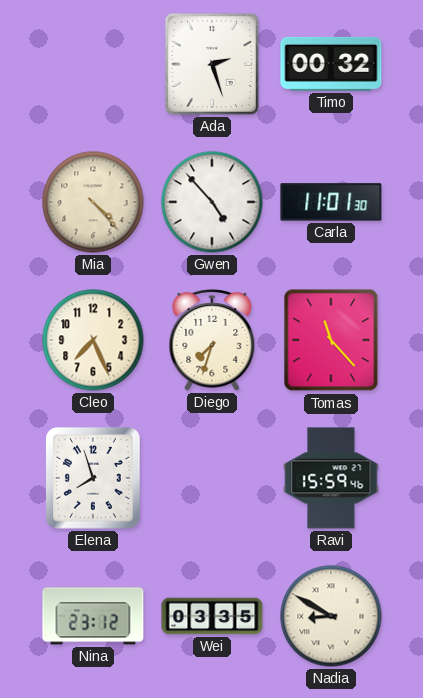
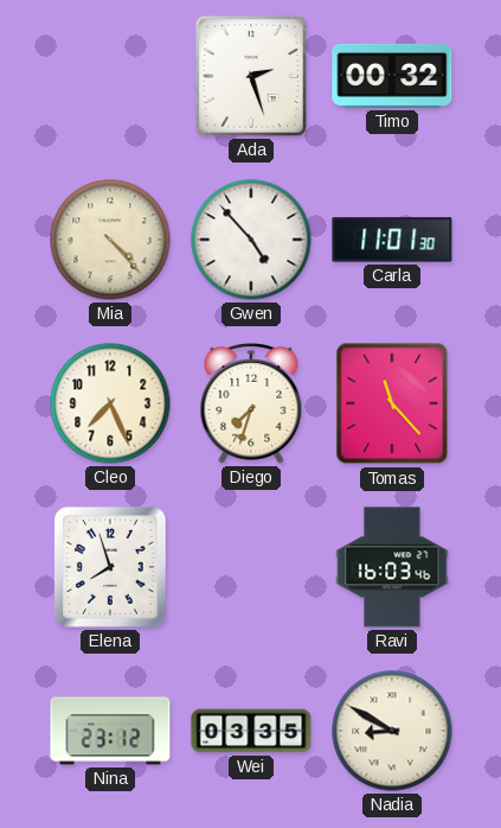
Ravi: 15:59 -> 16:03
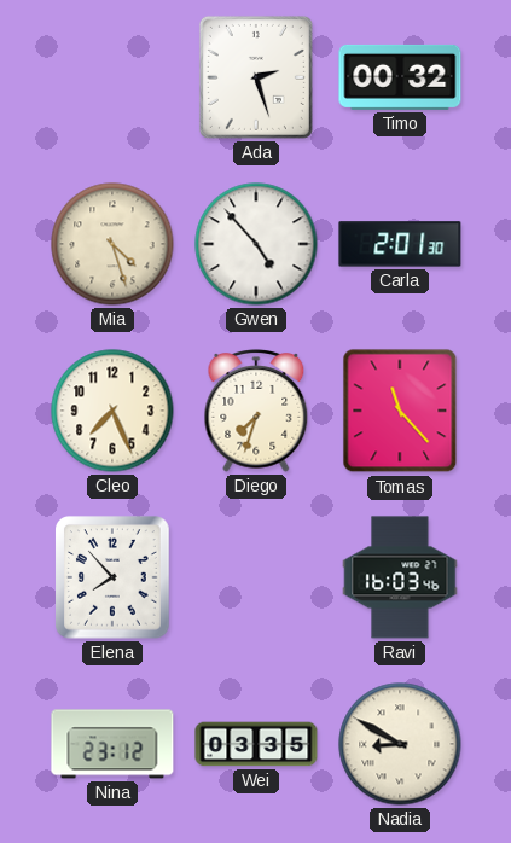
Mia: 4:23 -> 4:27
Carla: 11:01 -> 2:01
Elena: 7:57 -> 7:53
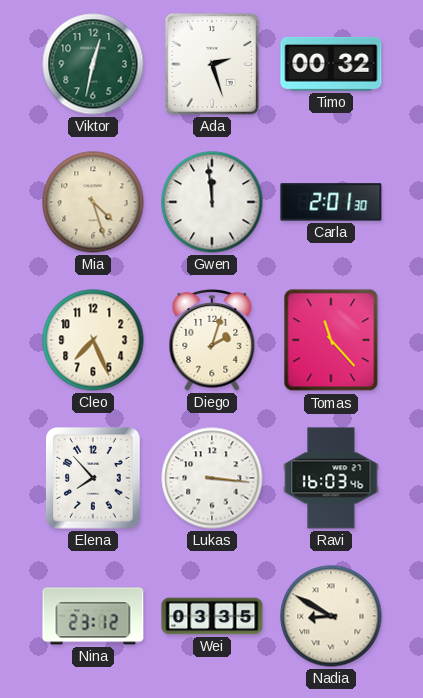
Viktor: none -> 12:32
Gwen: 4:53 -> 11:59
Diego: 7:33 -> 2:03
Lukas: none -> 3:16
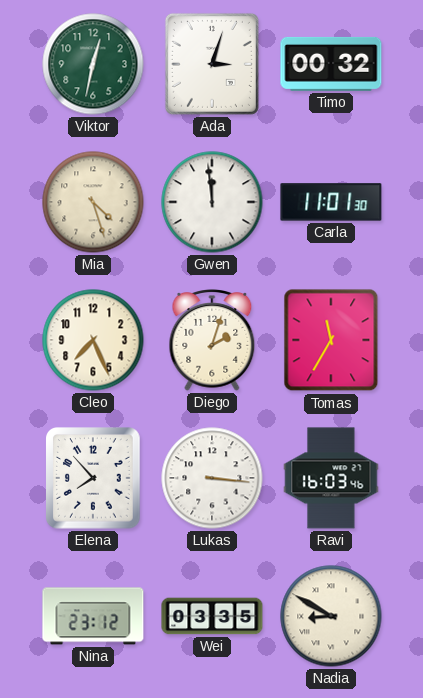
Ada: 2:27 -> 3:03
Carla: 2:01 -> 11:01
Tomas: 11:23 -> 11:35
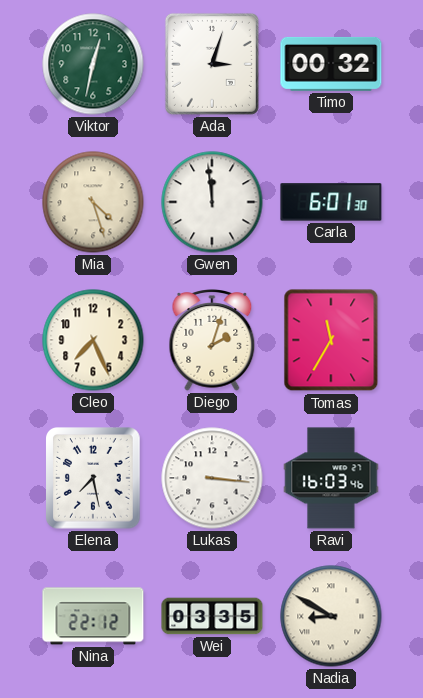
Carla: 11:01 -> 6:01
Elena: 7:53 -> 7:28
Nina: 23:12 -> 22:12
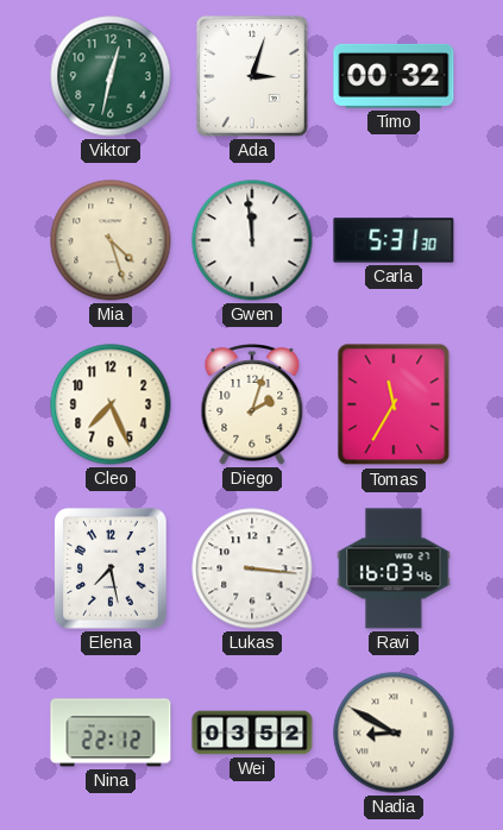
Carla: 6:01 -> 5:31
Wei: 03:35 -> 03:52
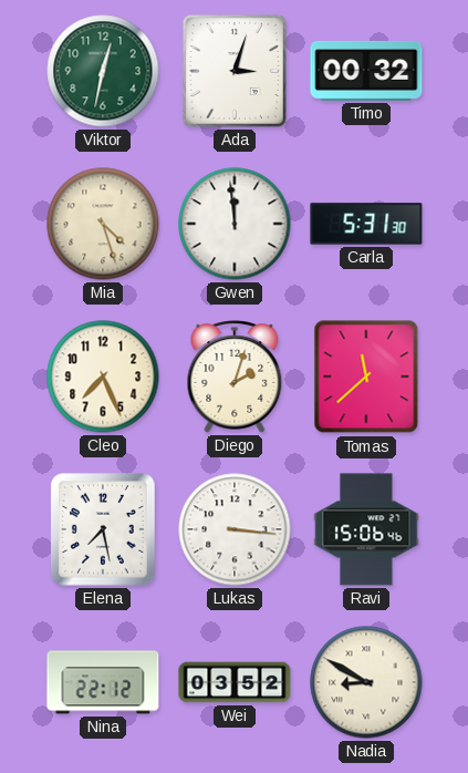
Tomas: 11:35 -> 11:38
Ravi: 16:03 -> 15:06
